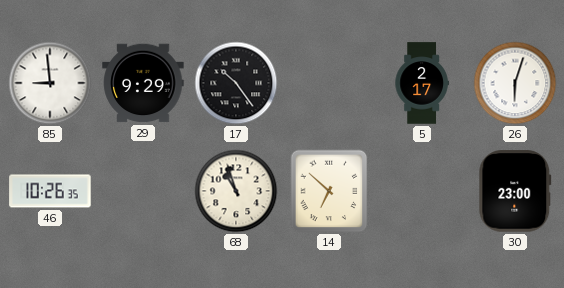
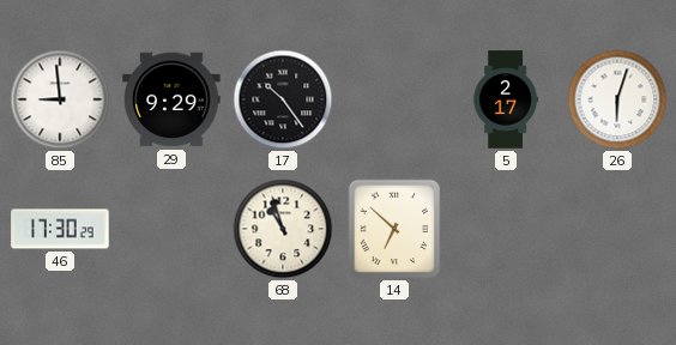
46: 10:26 -> 17:30
30: 23:00 -> none
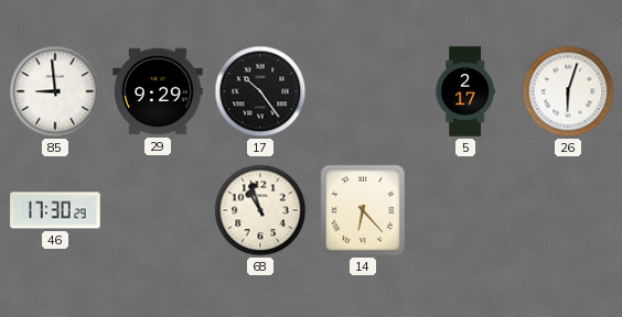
14: 6:52 -> 6:23
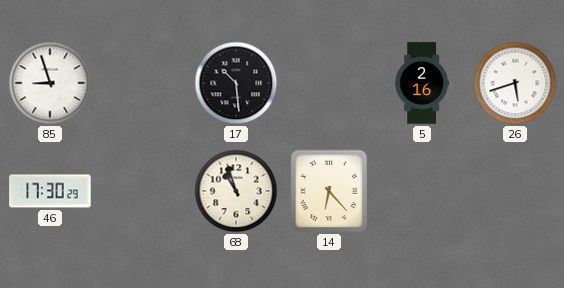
85: 8:59 -> 8:57
29: 9:29 -> none
17: 10:24 -> 10:29
5: 2:17 -> 2:16
26: 6:03 -> 5:42
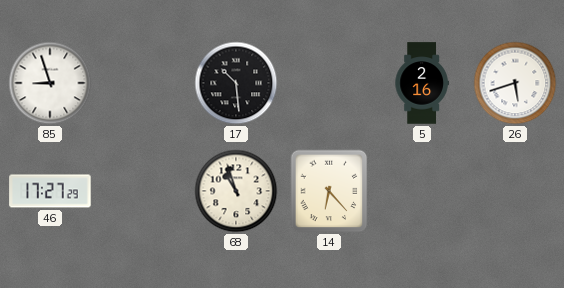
46: 17:30 -> 17:27
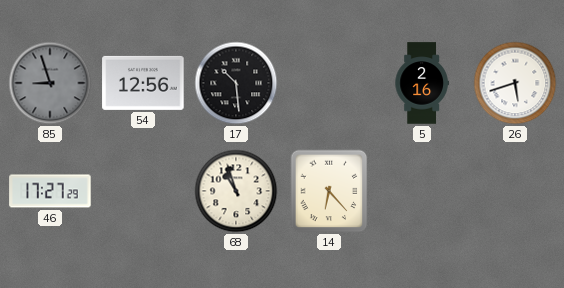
85 dial: white -> grey
54: none -> 12:56
